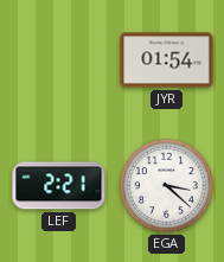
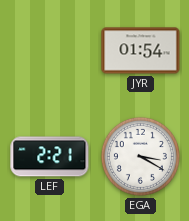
EGA: 3:22 -> 3:20
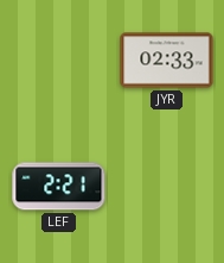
JYR: 01:54 -> 02:33
EGA: 3:20 -> none
